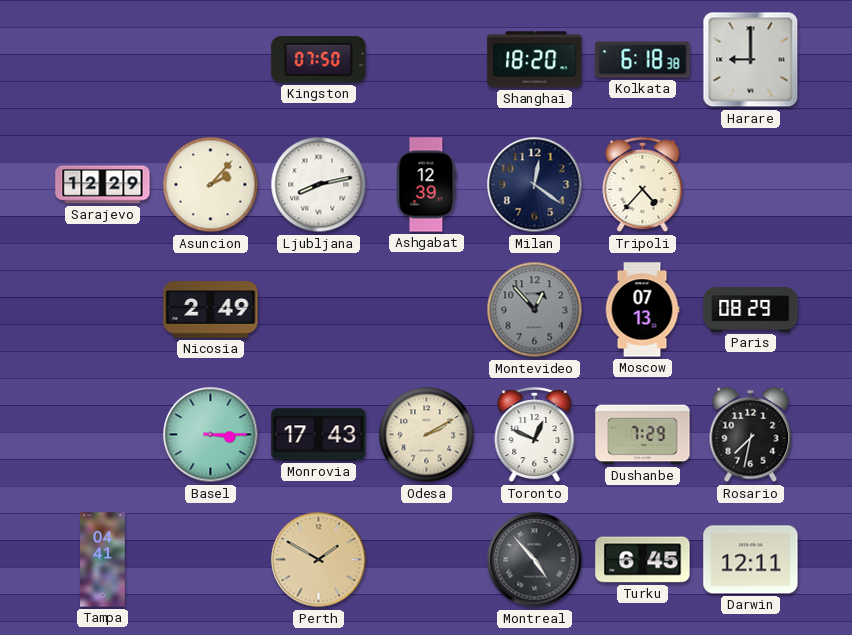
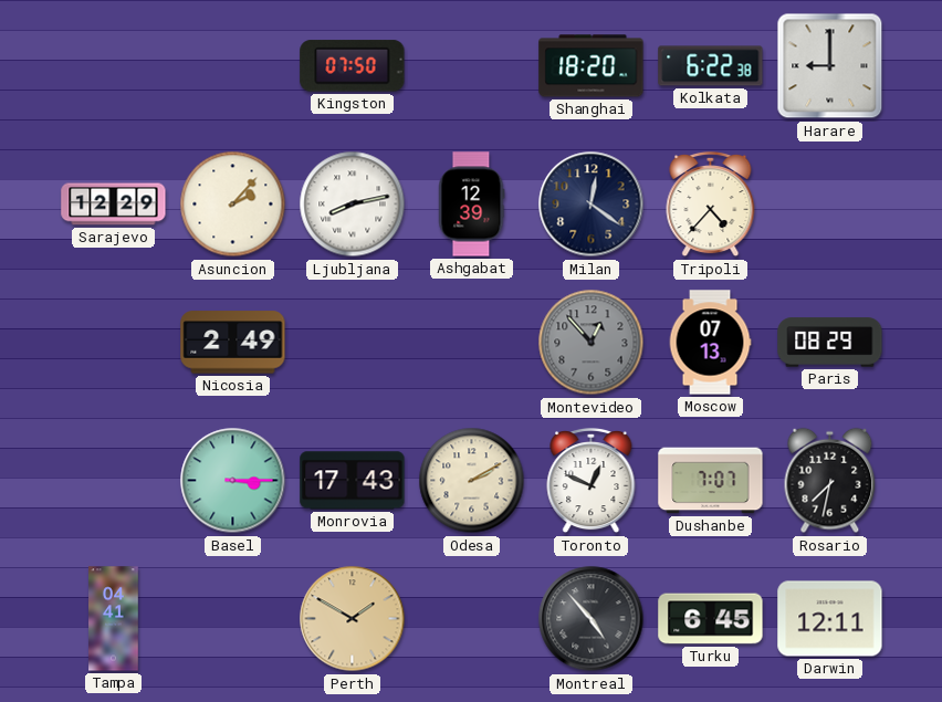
Kolkata: 6:18 -> 6:22
Dushanbe: 7:29 -> 7:07
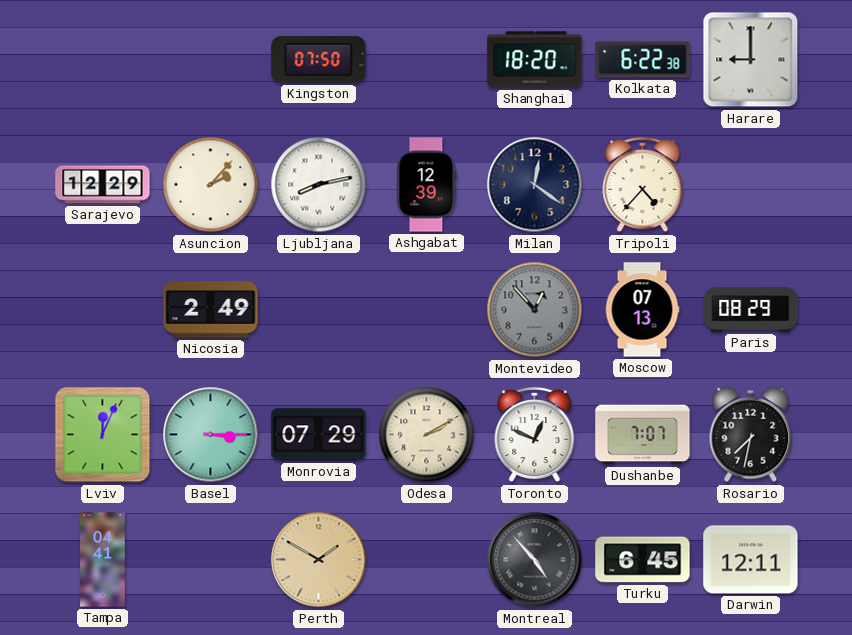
Lviv: none -> 12:04
Monrovia: 17:43 -> 07:29
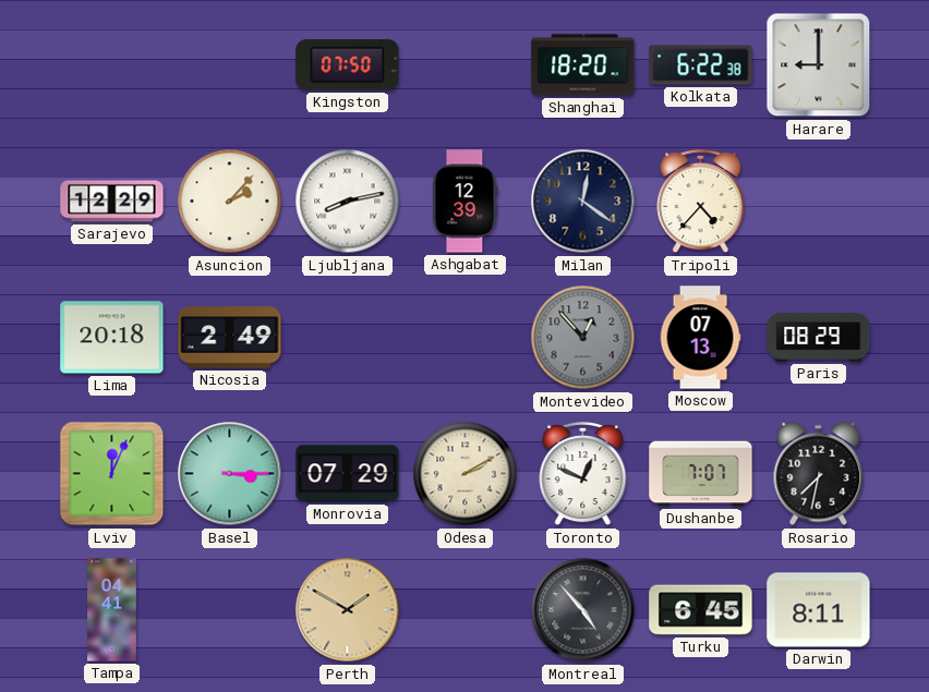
Lima: none -> 20:18
Darwin: 12:11 -> 8:11
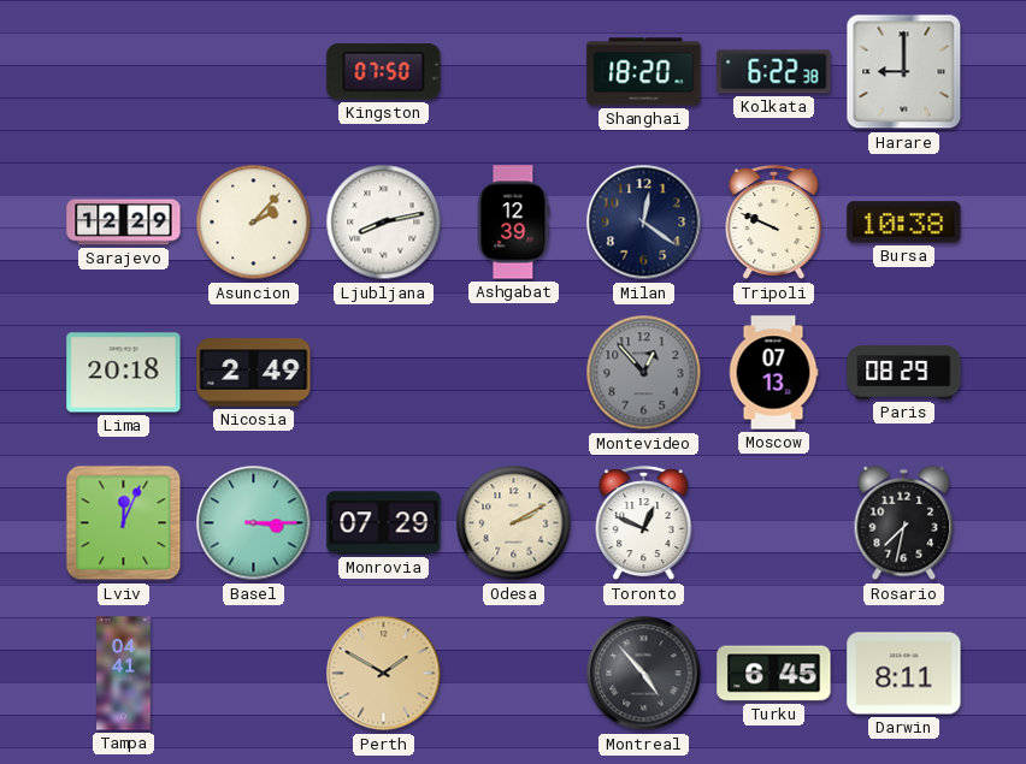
Tripoli: 4:37 -> 9:49
Bursa: none -> 10:38
Dushanbe: 7:07 -> none
